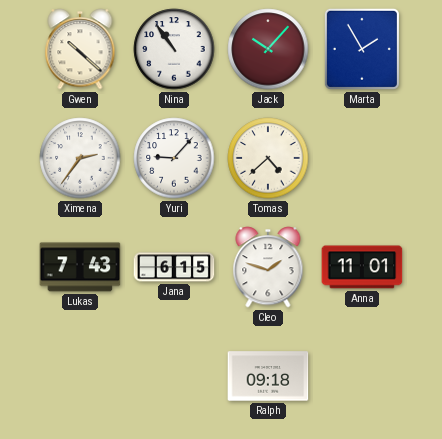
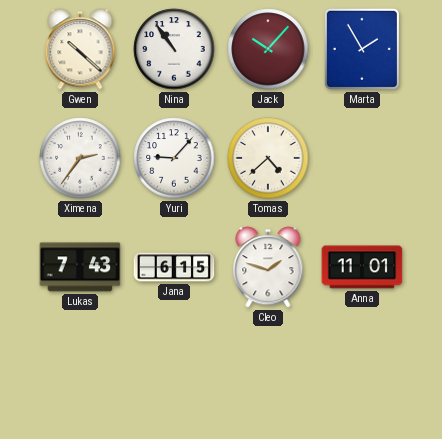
Ralph: 09:18 -> none
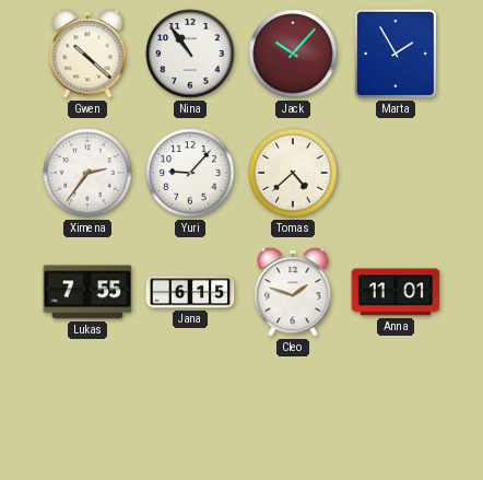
Lukas: 7:43 -> 7:55
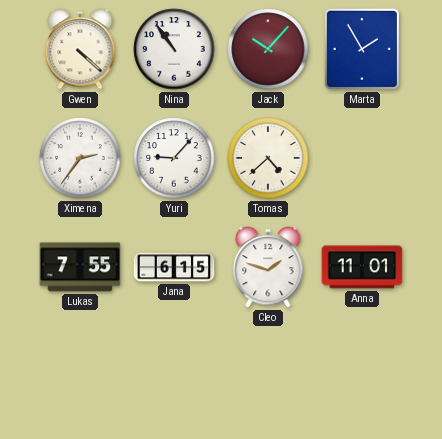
Gwen: 10:22 -> 4:22
